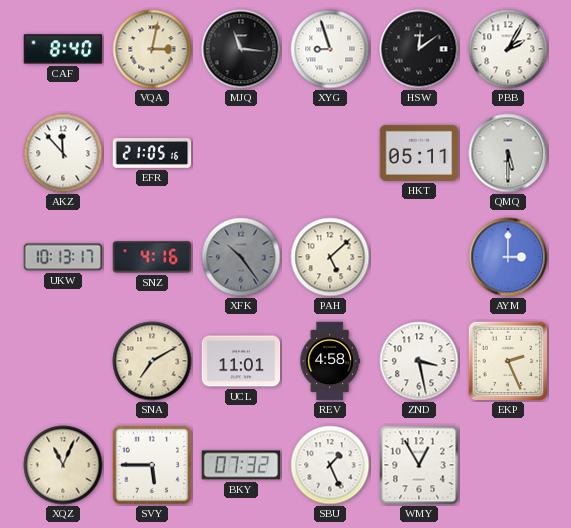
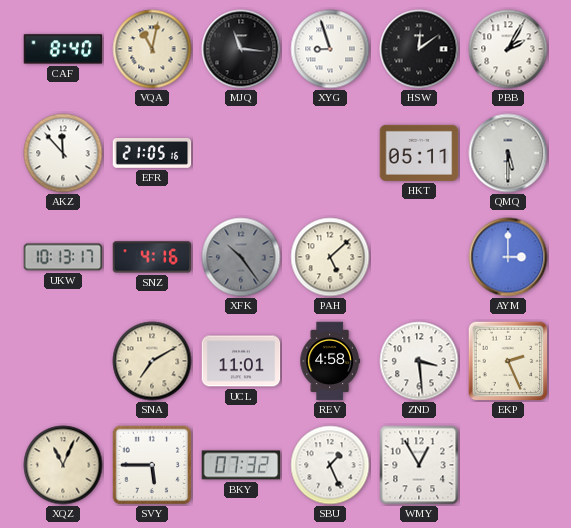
VQA: 3:02 -> 11:02
ZND: 3:28 -> 3:29
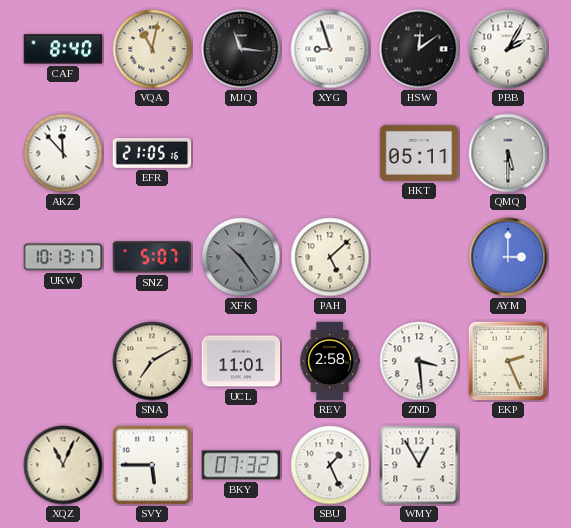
SNZ: 4:16 -> 5:07
REV: 4:58 -> 2:58
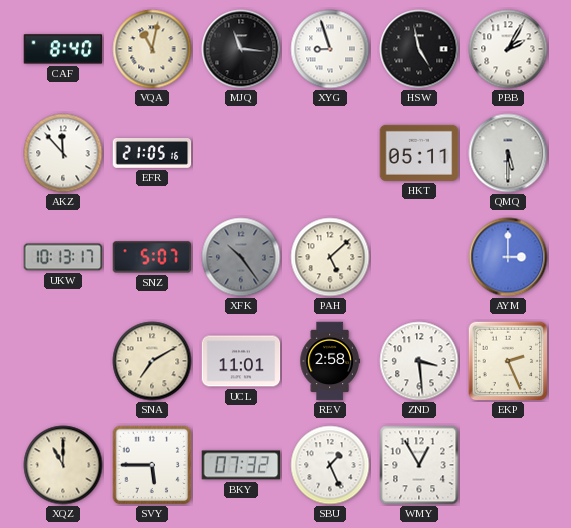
HSW: 12:09 -> 4:58
XQZ: 11:04 -> 11:00
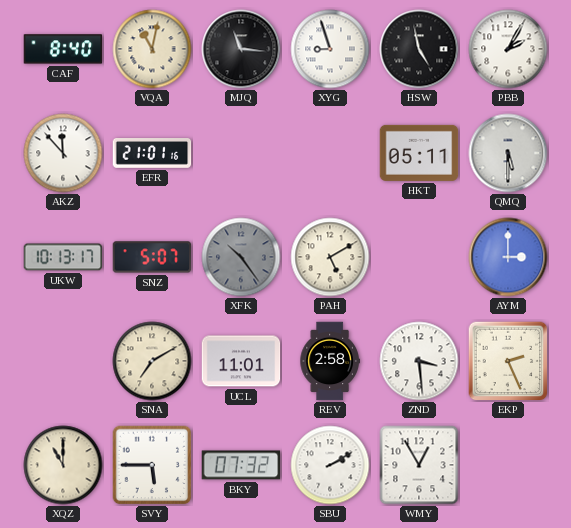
EFR: 21:05 -> 21:01
PAH: 5:08 -> 5:10
SBU: 1:26 -> 2:10
